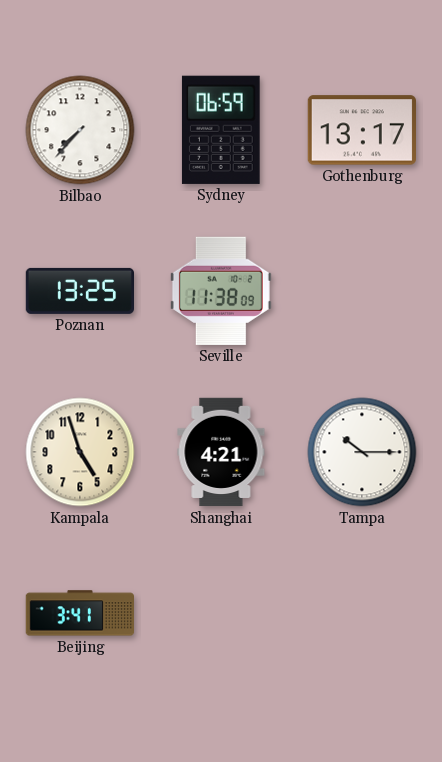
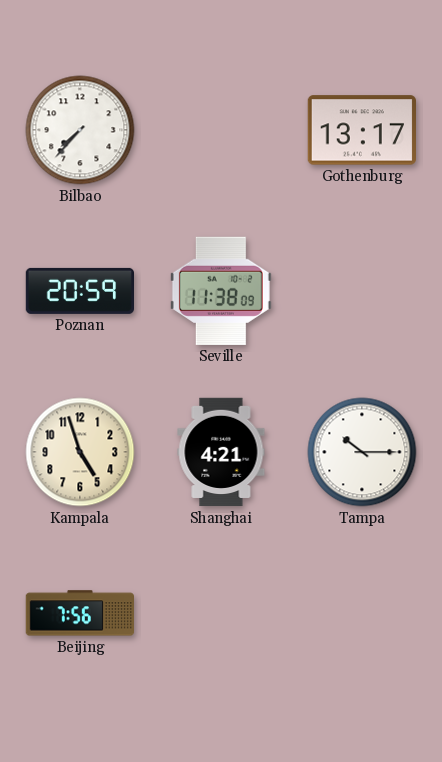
Sydney: 06:59 -> none
Poznan: 13:25 -> 20:59
Beijing: 3:41 -> 7:56
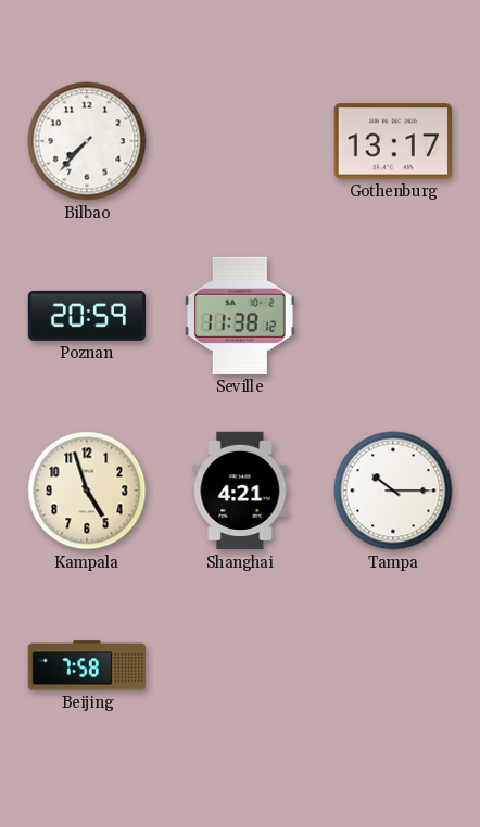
Seville: 11:38:09 -> 11:38:12
Beijing: 7:56 -> 7:58
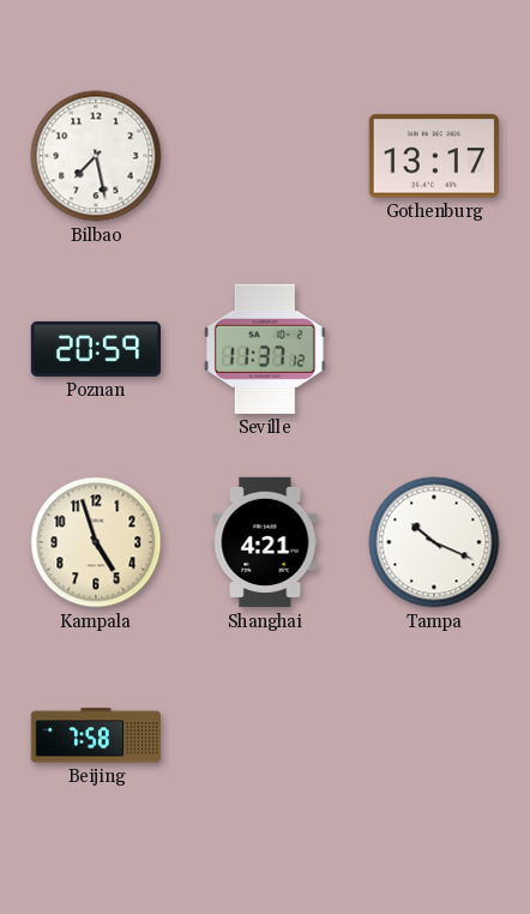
Bilbao: 7:37 -> 7:28
Seville: 11:38 -> 11:37
Tampa: 10:15 -> 10:19
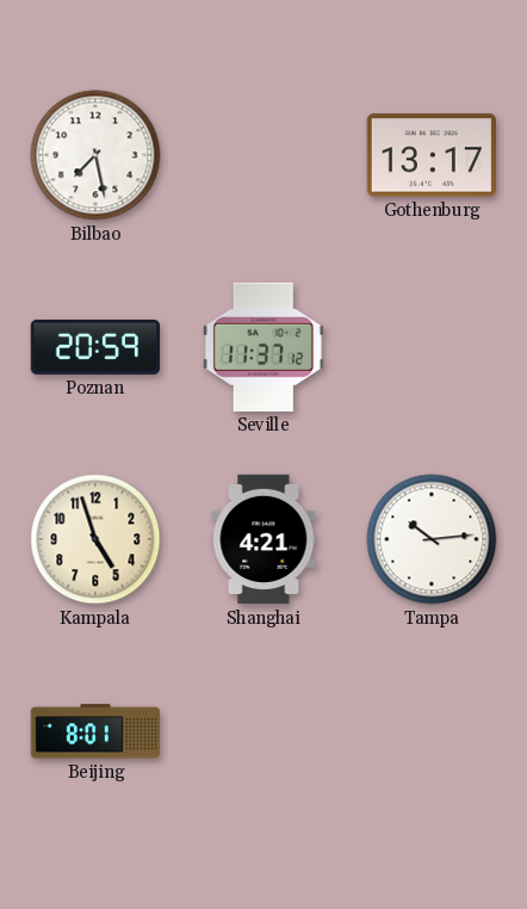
Tampa: 10:19 -> 10:14
Beijing: 7:58 -> 8:01
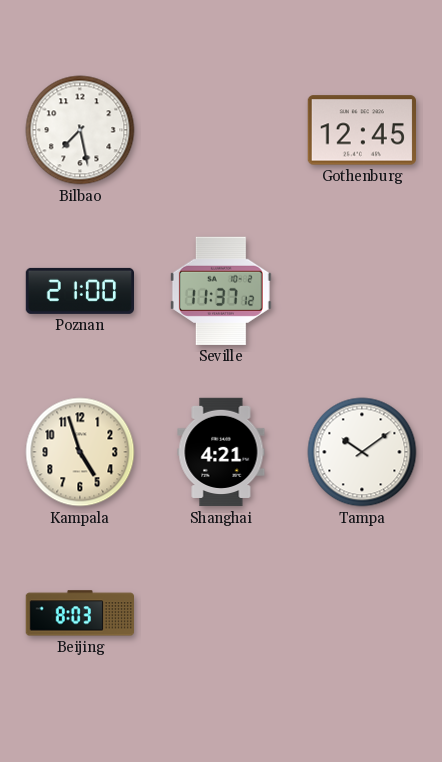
Gothenburg: 13:17 -> 12:45
Poznan: 20:59 -> 21:00
Tampa: 10:14 -> 10:09
Beijing: 8:01 -> 8:03
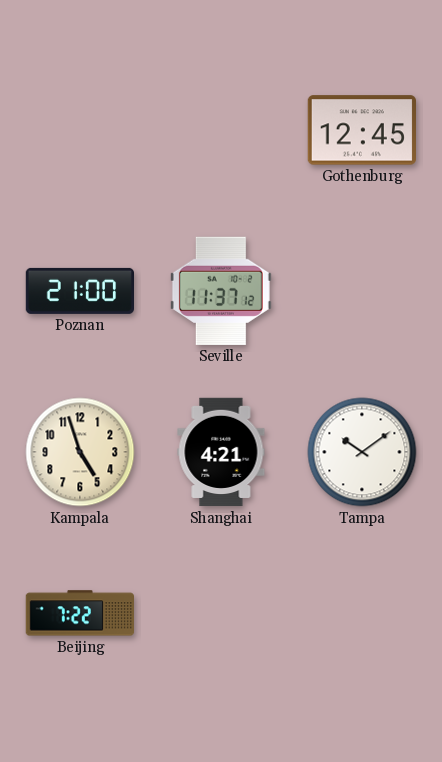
Bilbao: 7:28 -> none
Beijing: 8:03 -> 7:22
